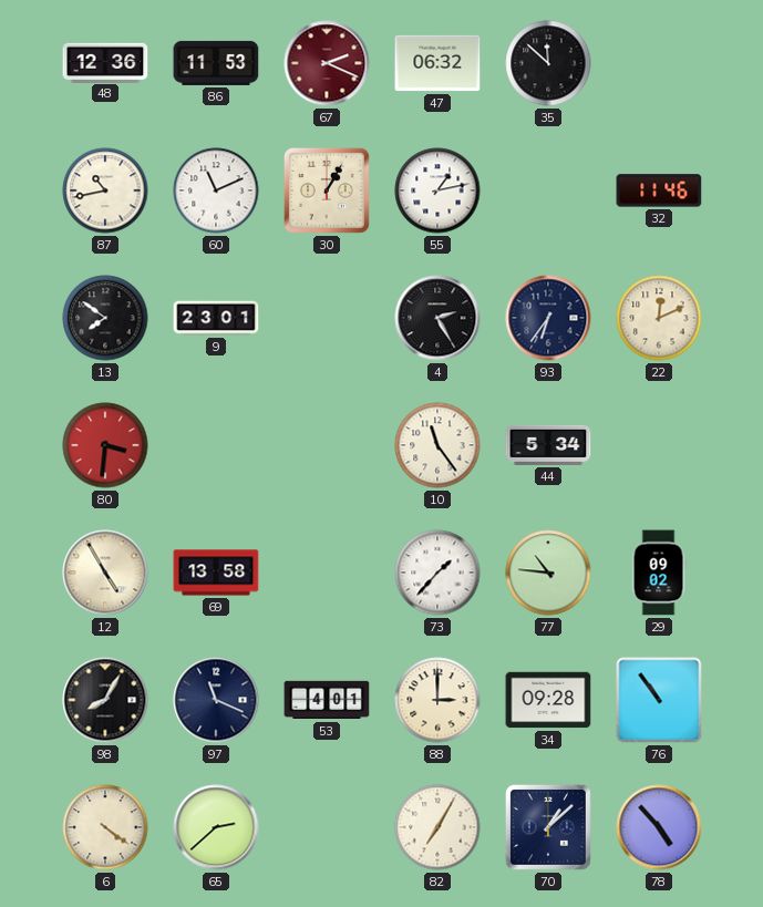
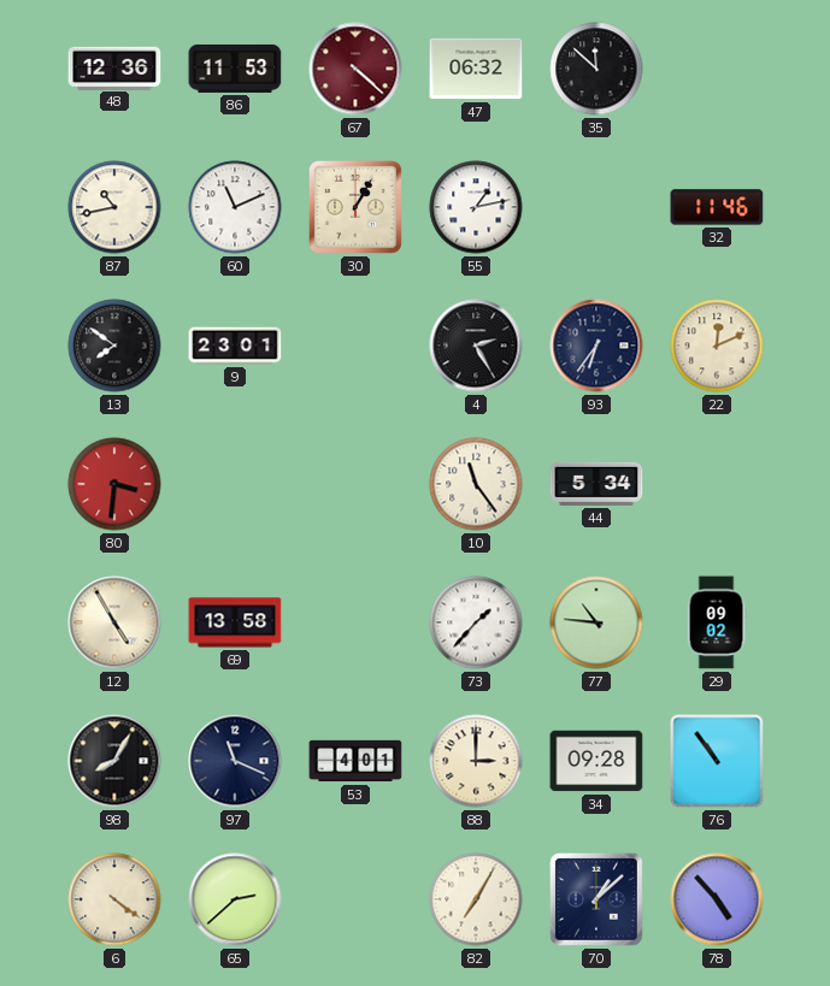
67: 2:19 -> 4:22
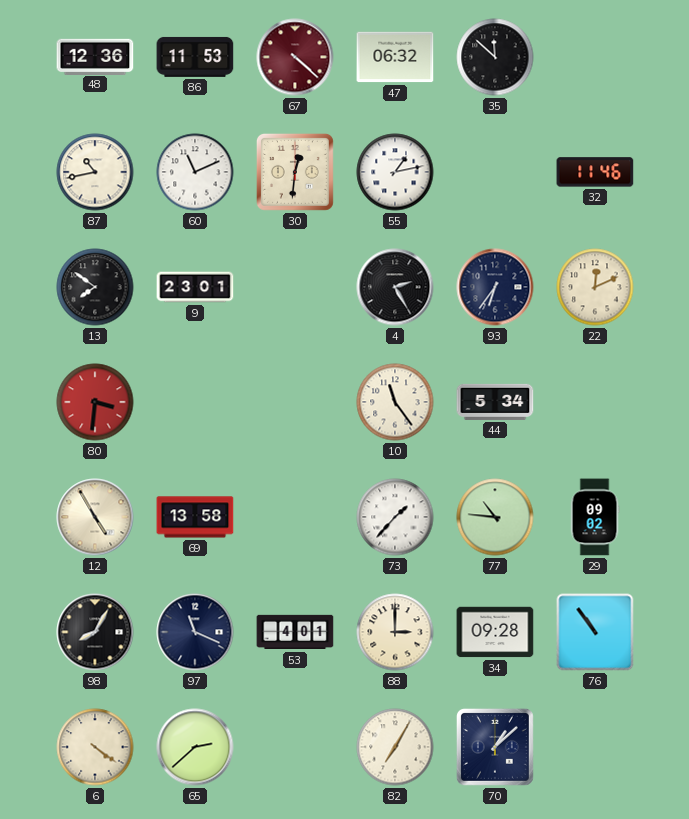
30: 1:05 -> 12:31
78: 4:53 -> none
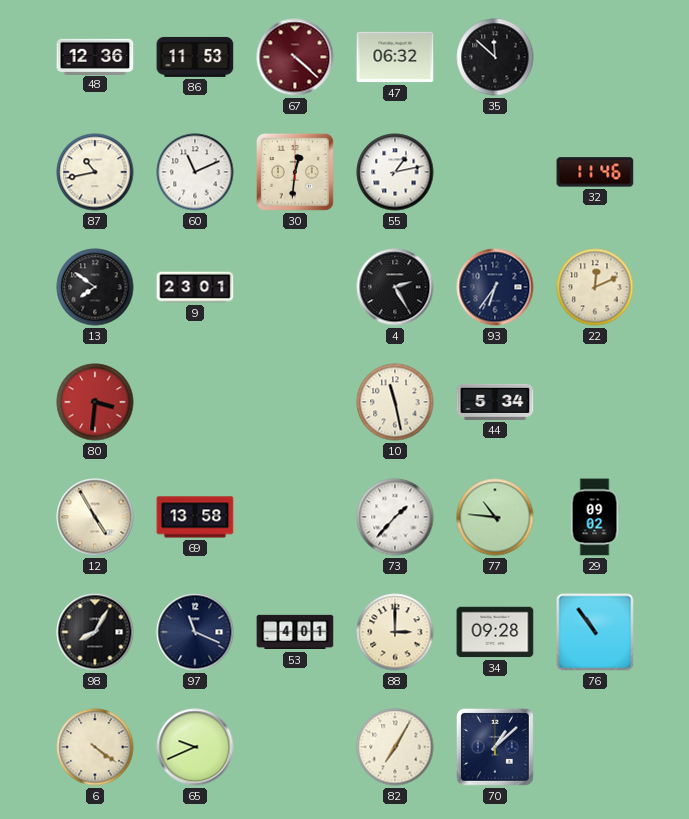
10: 11:24 -> 11:28
65: 2:38 -> 9:41
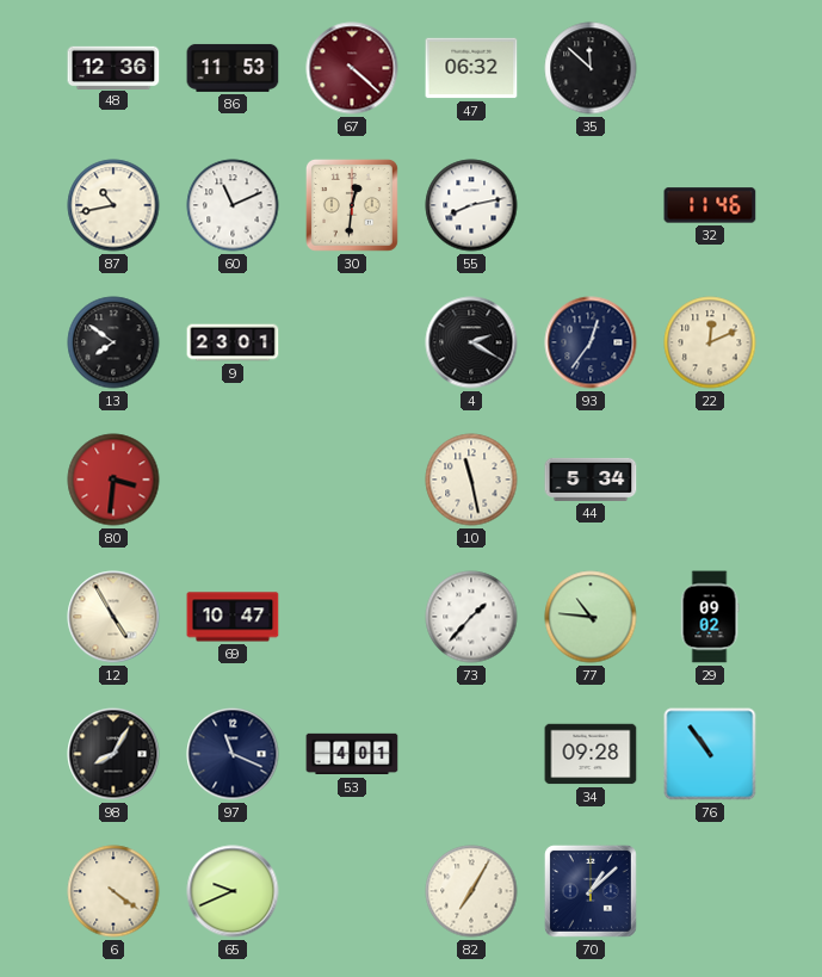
55: 1:13 -> 8:13
4: 2:25 -> 2:20
93: 6:36 -> 12:36
69: 13:58 -> 10:47
88: 3:00 -> none
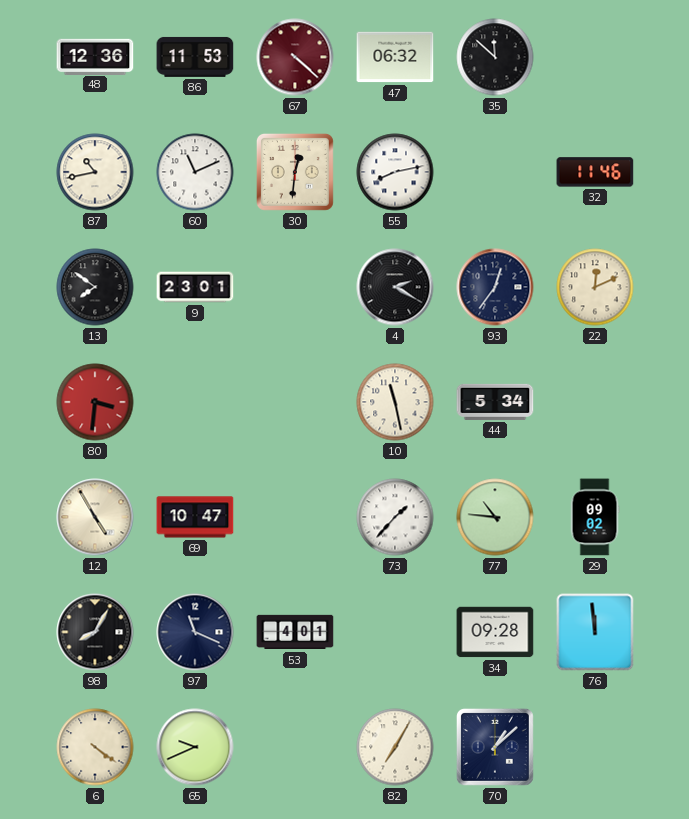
76: 10:54 -> 11:59
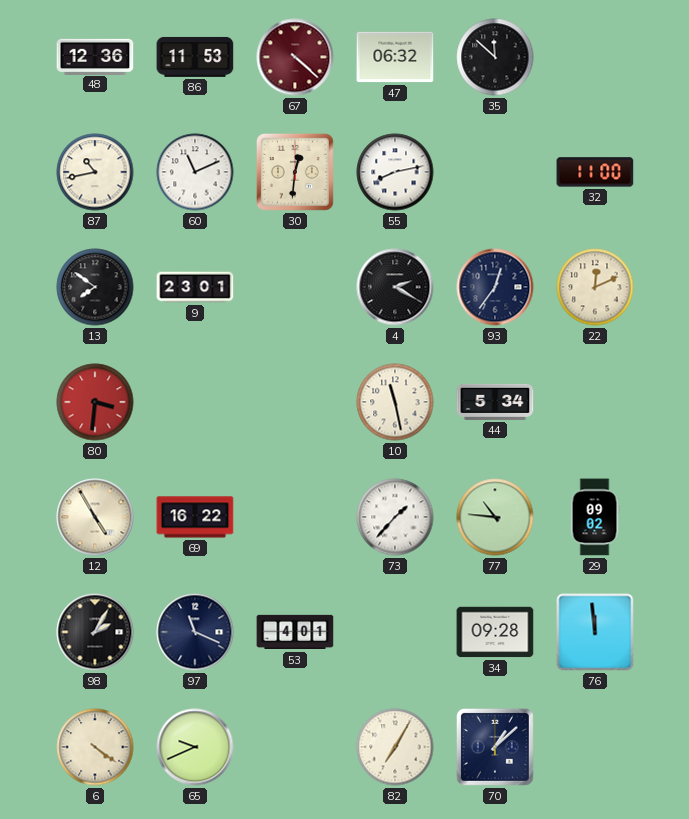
32: 11:46 -> 11:00
69: 10:47 -> 16:22
98: 8:05 -> 2:05
